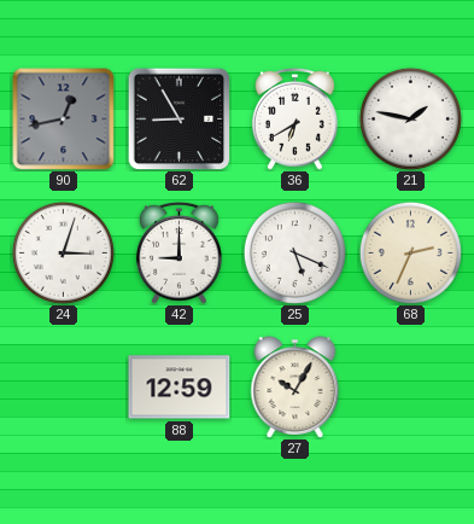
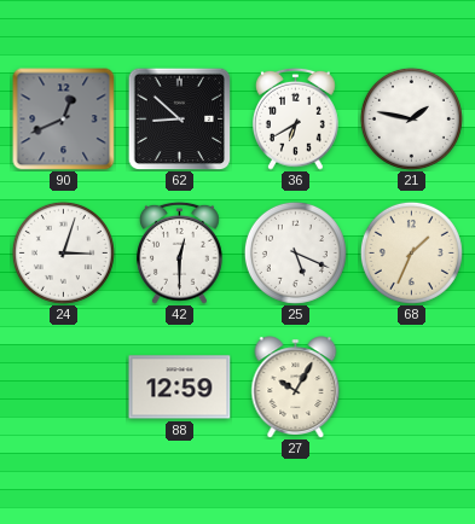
90: 12:43 -> 12:41
62: 8:55 -> 8:52
42: 9:00 -> 12:30
68: 2:34 -> 1:34
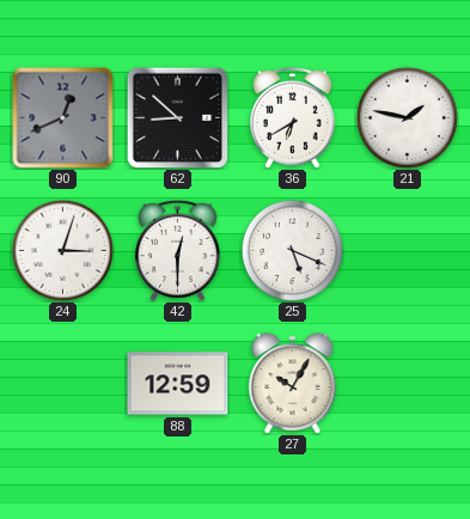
68: 1:34 -> none
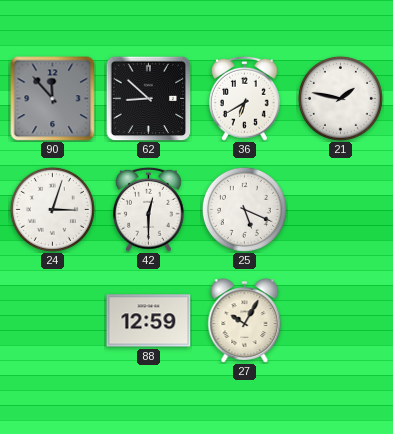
90: 12:41 -> 11:53
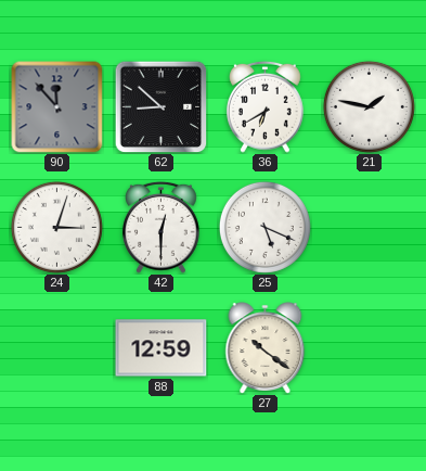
27: 10:05 -> 10:21
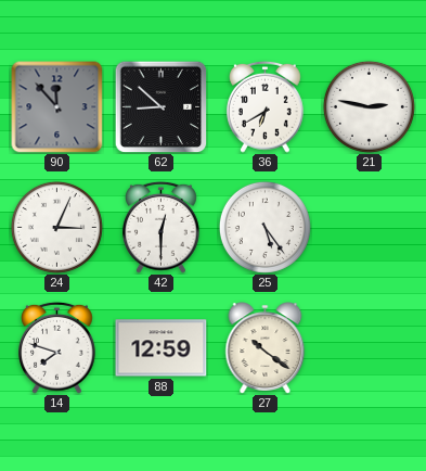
21: 1:47 -> 2:47
24: 3:03 -> 3:04
25: 5:19 -> 5:24
14: none -> 7:48
